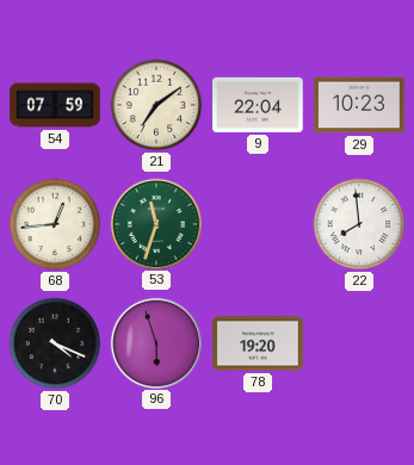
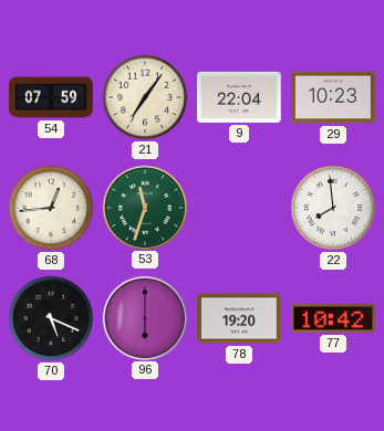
21: 7:09 -> 7:06
70: 4:19 -> 5:19
96: 5:57 -> 6:00
77: none -> 10:42
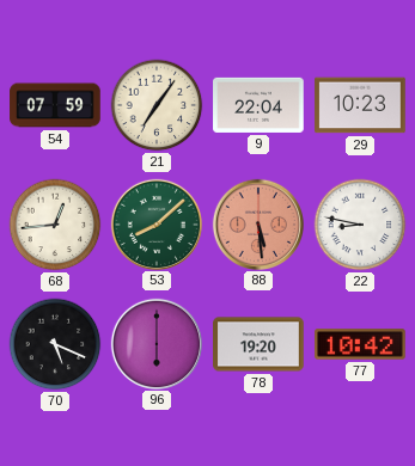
53: 11:33 -> 8:08
88: none -> 5:29
22: 7:59 -> 8:47
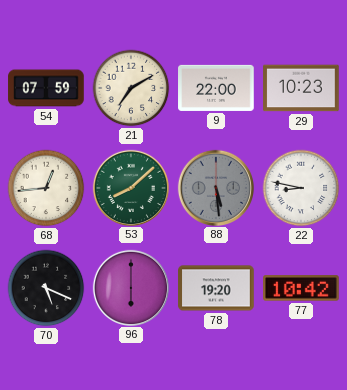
21: 7:06 -> 7:10
9: 22:04 -> 22:00
88 dial: salmon -> grey
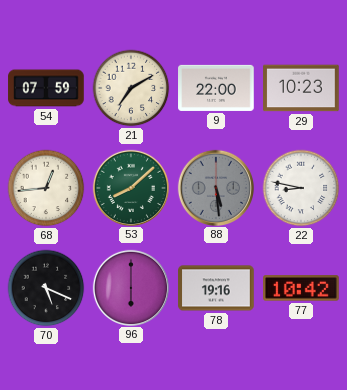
78: 19:20 -> 19:16
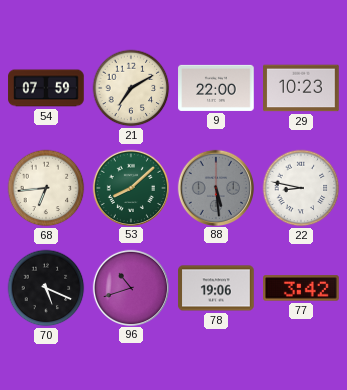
68: 12:44 -> 6:44
96: 6:00 -> 10:42
78: 19:16 -> 19:06
77: 10:42 -> 3:42
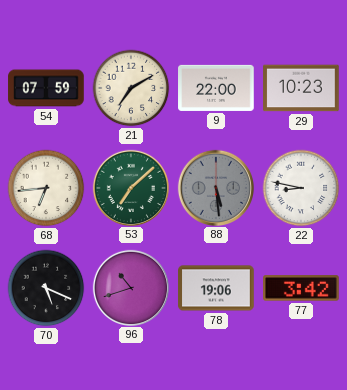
53: 8:08 -> 7:08
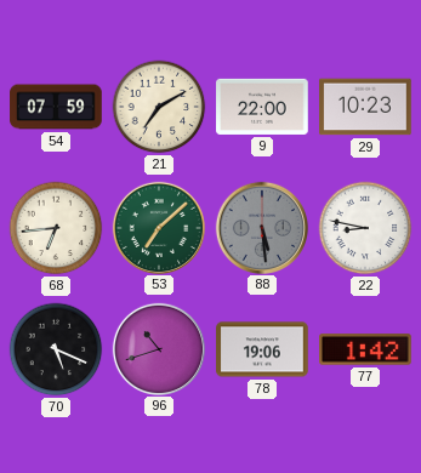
77: 3:42 -> 1:42
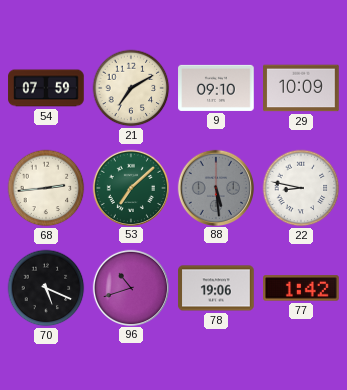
9: 22:00 -> 09:10
29: 10:23 -> 10:09
68: 6:44 -> 2:44
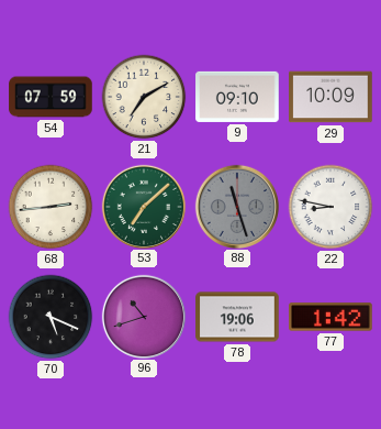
88: 5:29 -> 11:27
